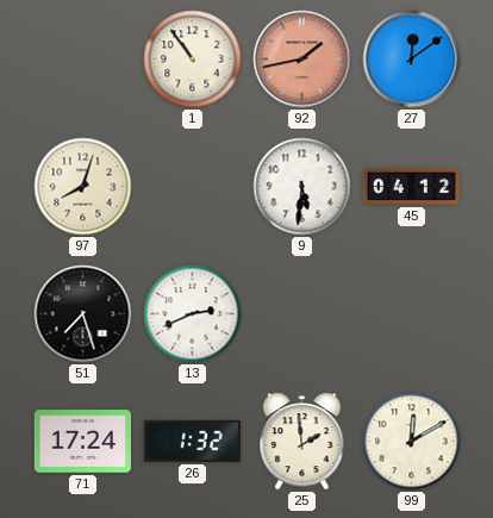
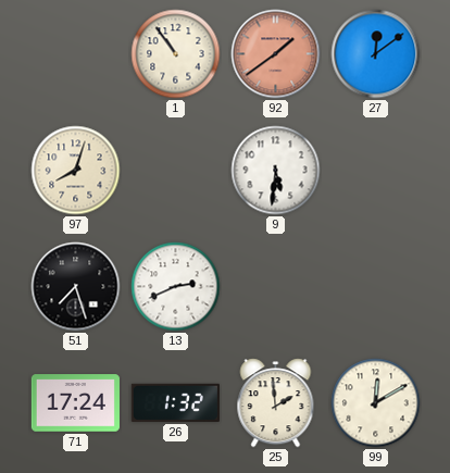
92: 1:43 -> 1:39
45: 04:12 -> none
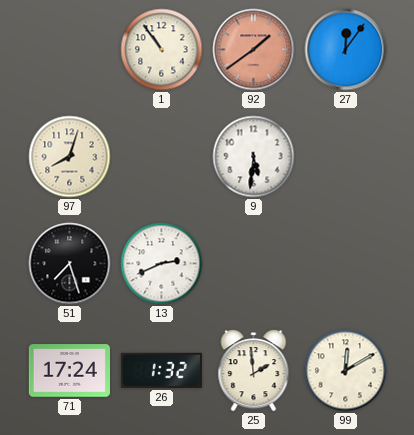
27: 12:09 -> 12:06
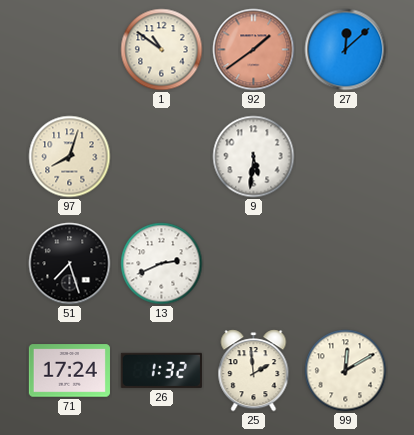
1: 10:54 -> 10:51
27: 12:06 -> 12:08
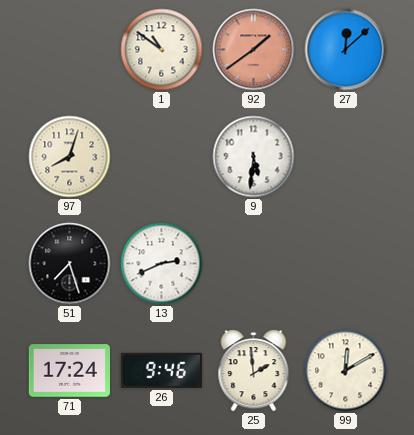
26: 1:32 -> 9:46
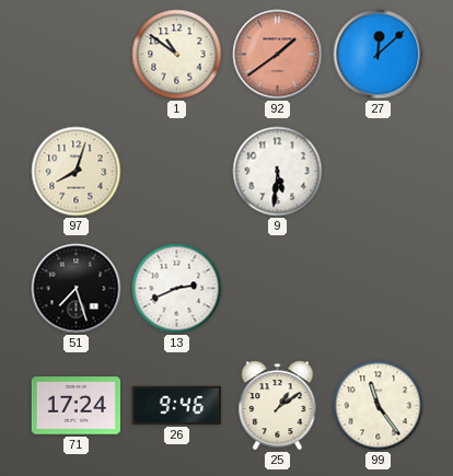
25: 1:59 -> 1:09
99: 12:10 -> 11:24
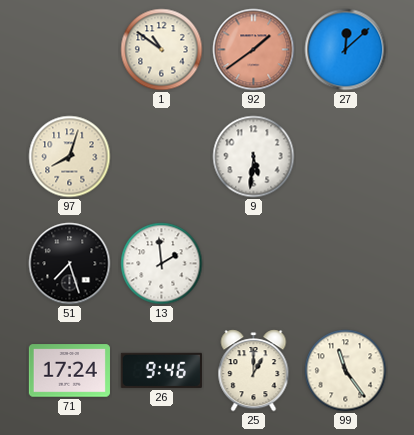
13: 2:41 -> 1:59
25: 1:09 -> 1:00
